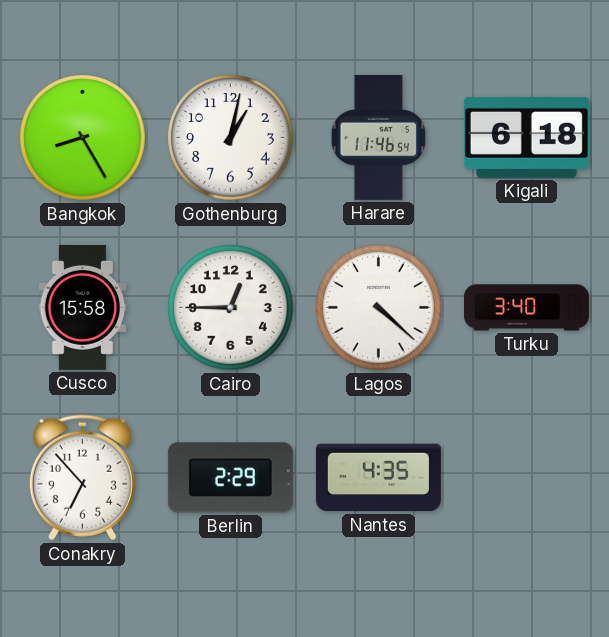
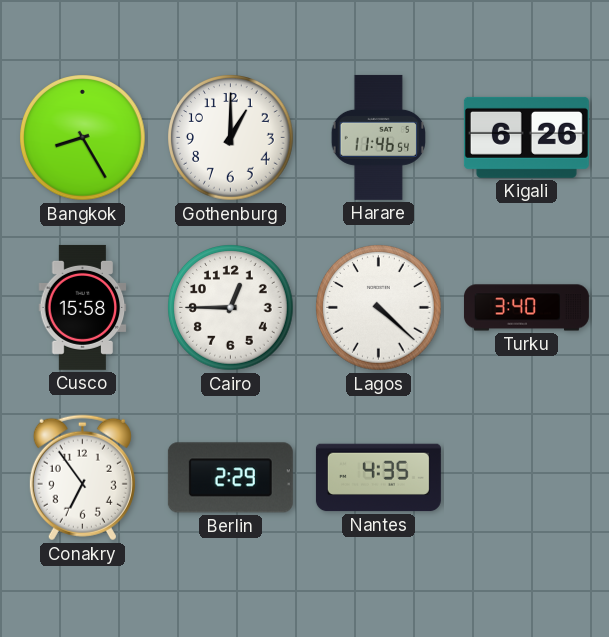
Gothenburg: 1:02 -> 1:00
Kigali: 6:18 -> 6:26
Conakry: 6:53 -> 6:54
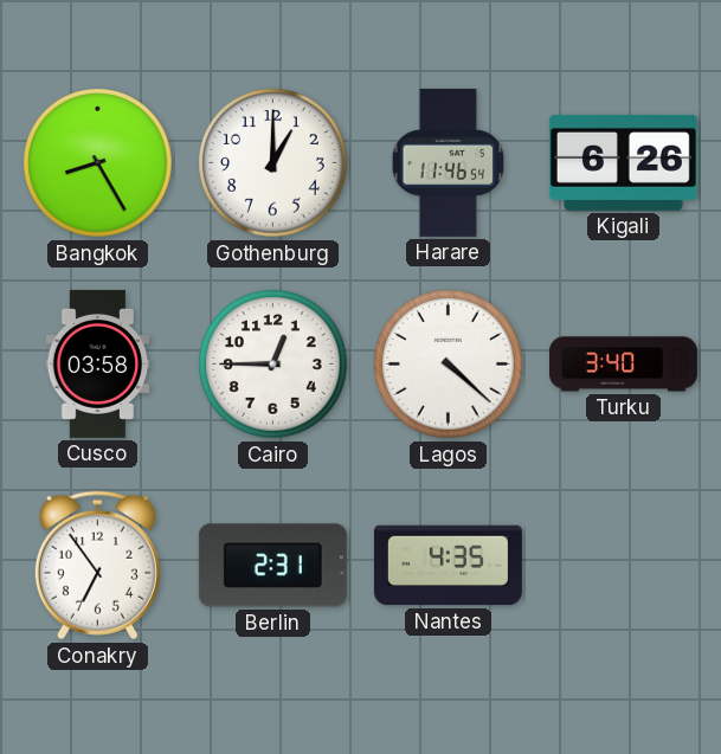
Cusco: 15:58 -> 03:58
Berlin: 2:29 -> 2:31
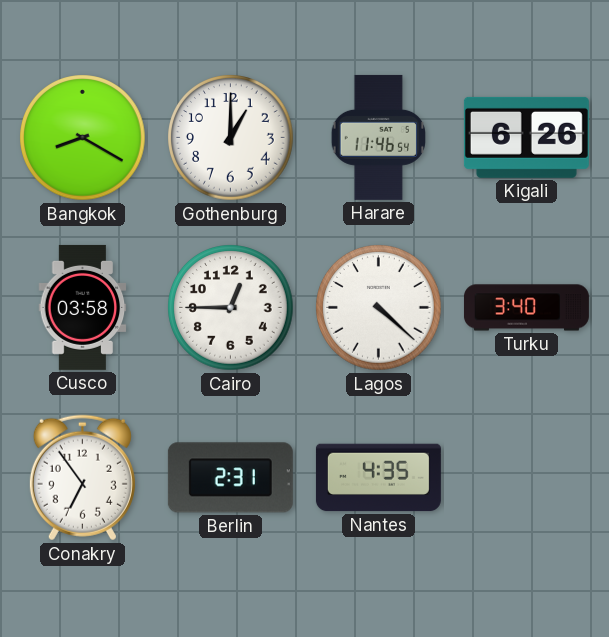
Bangkok: 8:25 -> 8:20
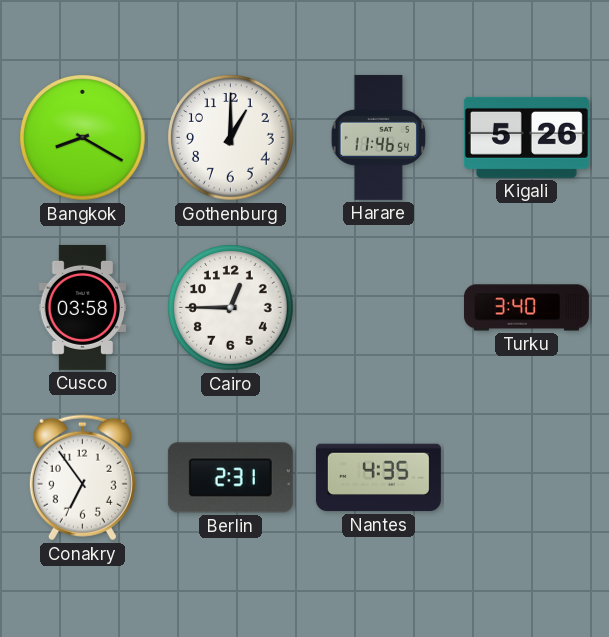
Kigali: 6:26 -> 5:26
Lagos: 4:22 -> none
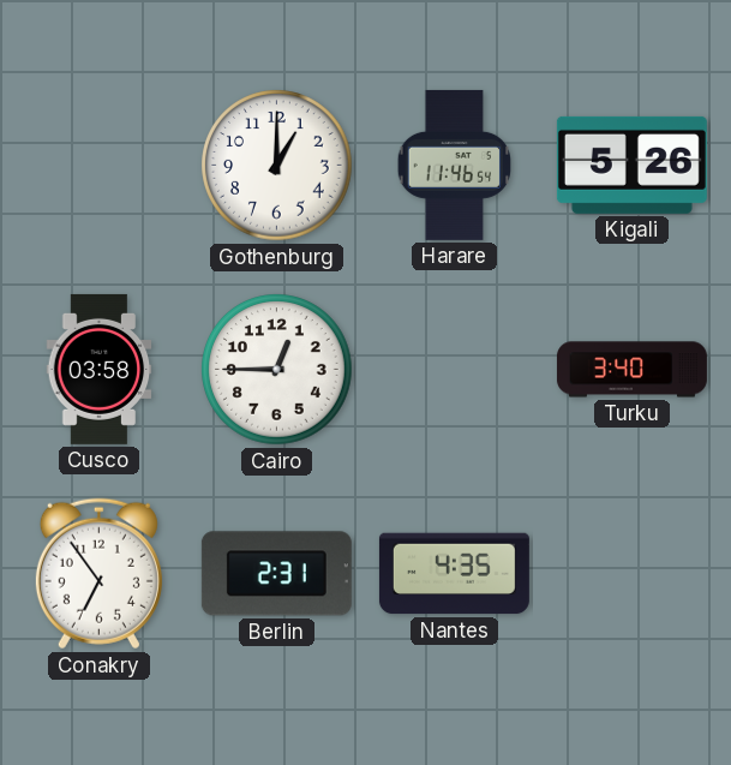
Bangkok: 8:20 -> none
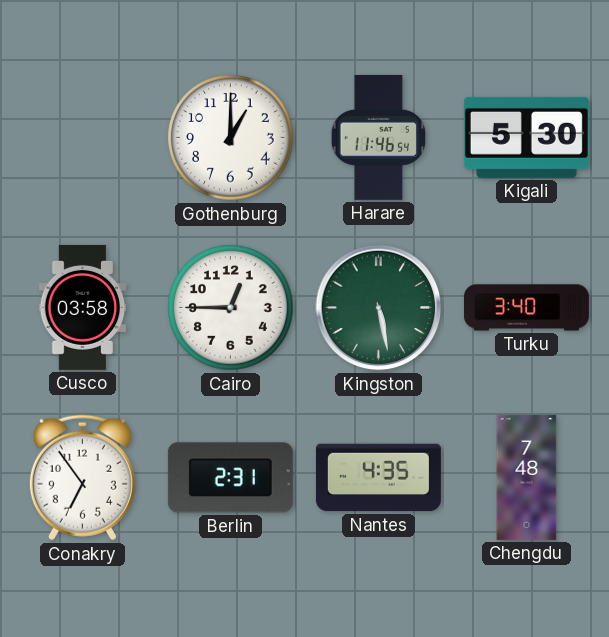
Kigali: 5:26 -> 5:30
Kingston: none -> 5:28
Chengdu: none -> 7:48
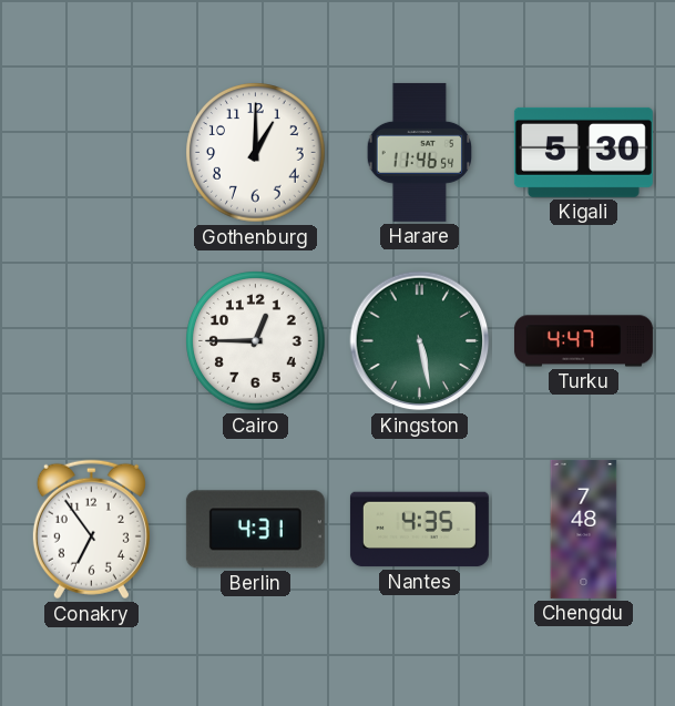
Cusco: 03:58 -> none
Turku: 3:40 -> 4:47
Berlin: 2:31 -> 4:31
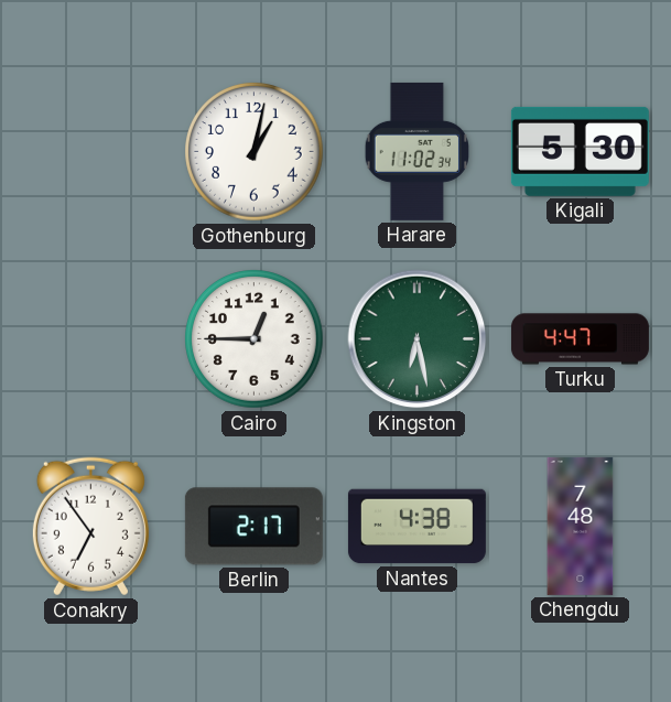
Gothenburg: 1:00 -> 1:02
Harare: 11:46 -> 11:02
Kingston: 5:28 -> 6:28
Berlin: 4:31 -> 2:17
Nantes: 4:35 -> 4:38
